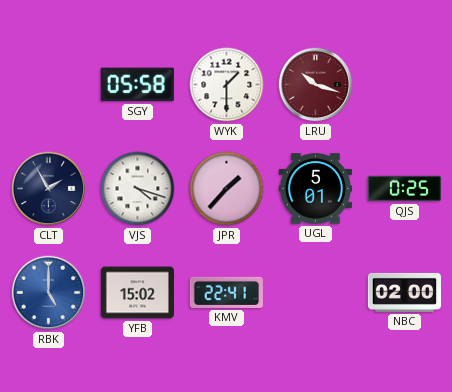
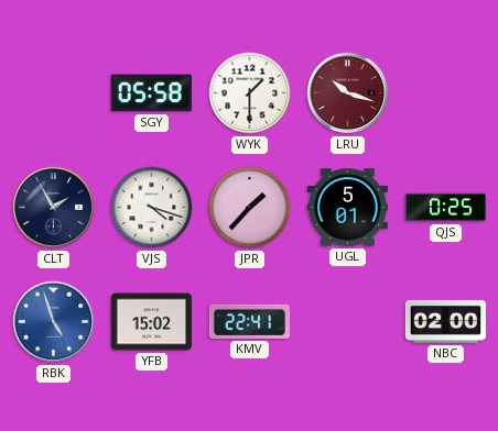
RBK: 5:00 -> 4:57
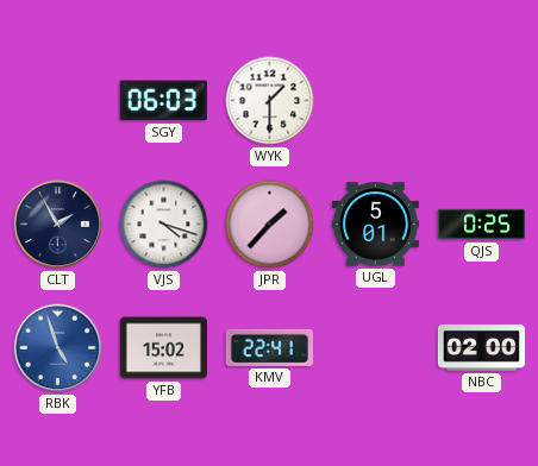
SGY: 05:58 -> 06:03
LRU: 10:18 -> none
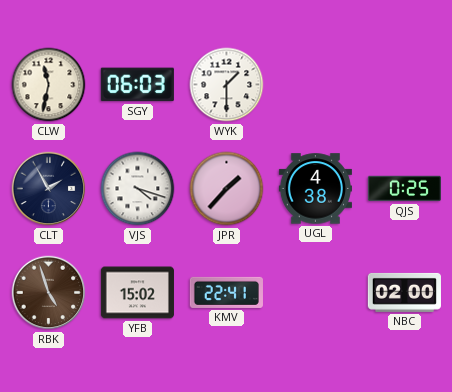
CLW: none -> 11:32
UGL: 5:01 -> 4:38
RBK dial: blue -> brown
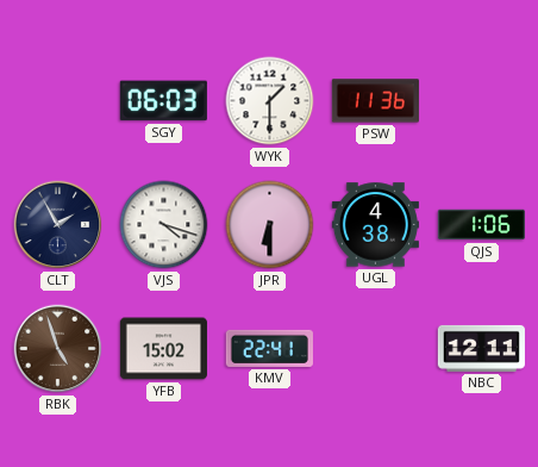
CLW: 11:32 -> none
PSW: none -> 11:36
JPR: 1:37 -> 6:30
QJS: 0:25 -> 1:06
NBC: 02:00 -> 12:11
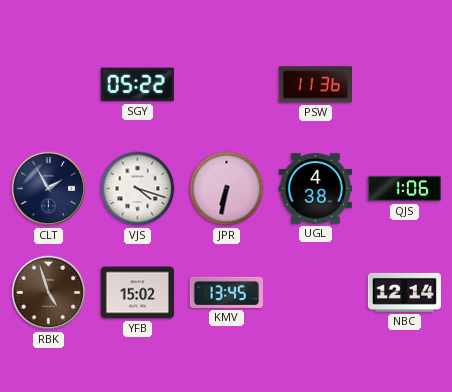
SGY: 06:03 -> 05:22
WYK: 1:30 -> none
JPR: 6:30 -> 6:32
KMV: 22:41 -> 13:45
NBC: 12:11 -> 12:14
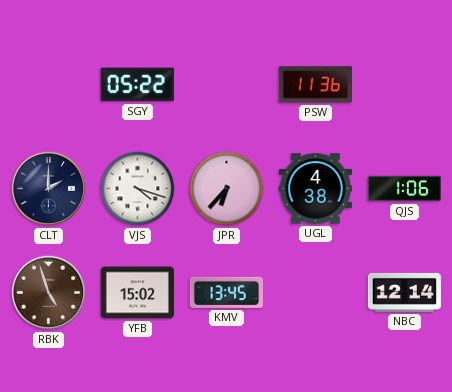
CLT: 1:55 -> 2:00
JPR: 6:32 -> 6:37
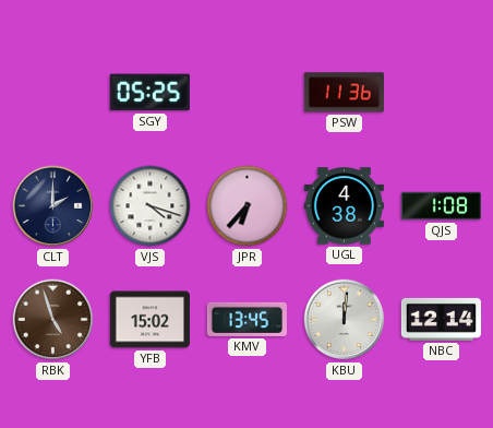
SGY: 05:22 -> 05:25
QJS: 1:06 -> 1:08
KBU: none -> 12:01
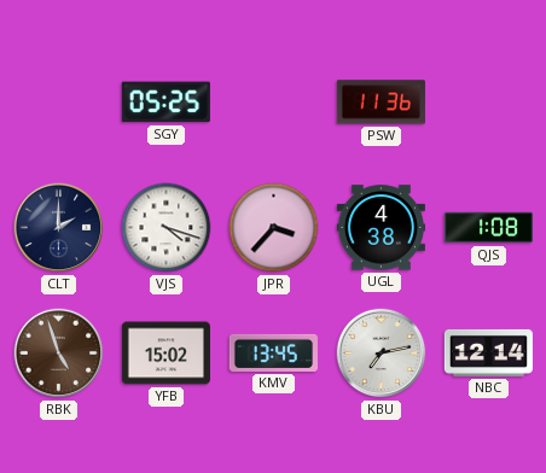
JPR: 6:37 -> 3:37
KBU: 12:01 -> 7:13
